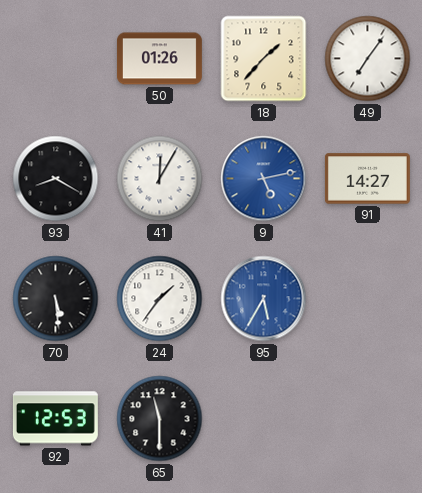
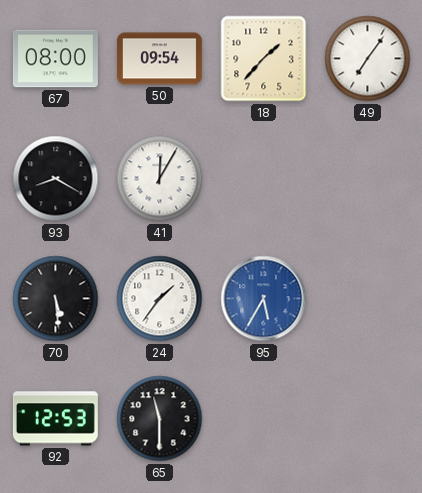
67: none -> 08:00
50: 01:26 -> 09:54
9: 5:13 -> none
91: 14:27 -> none
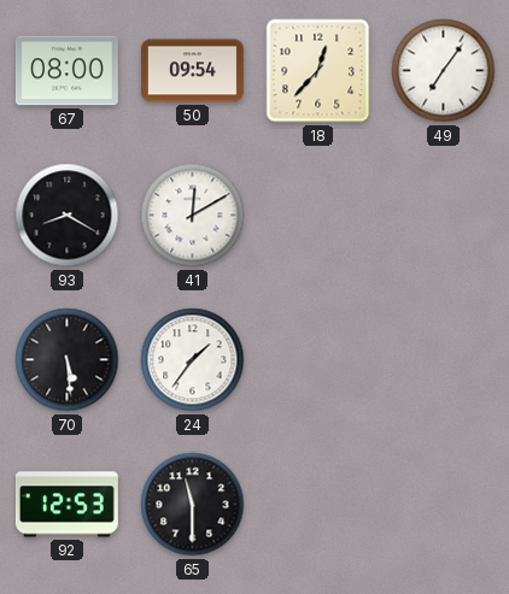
18: 1:37 -> 12:37
41: 12:05 -> 12:10
95: 5:35 -> none
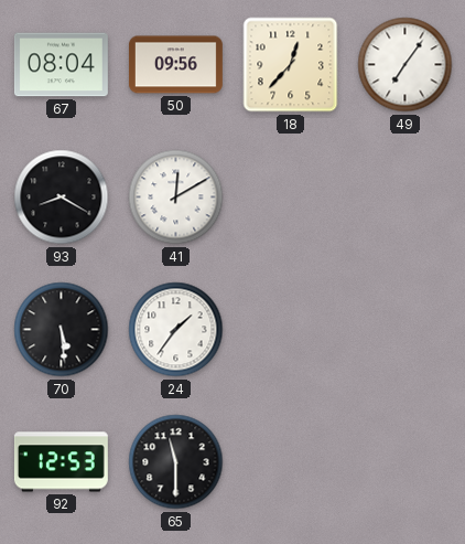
67: 08:00 -> 08:04
50: 09:54 -> 09:56
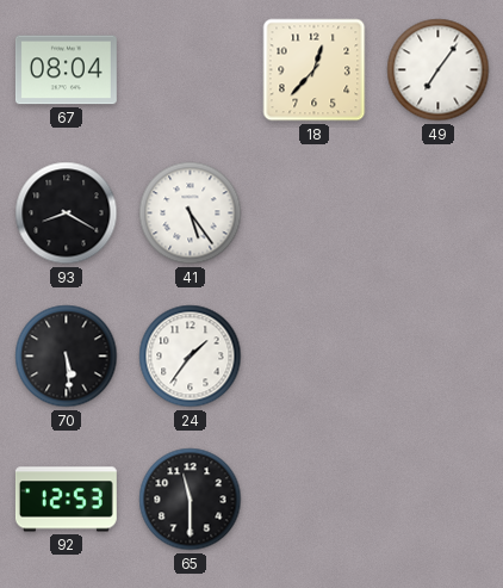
50: 09:56 -> none
41: 12:10 -> 5:24
